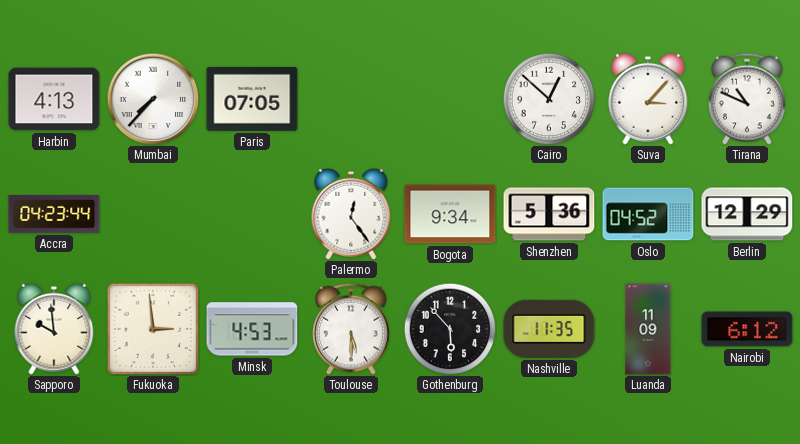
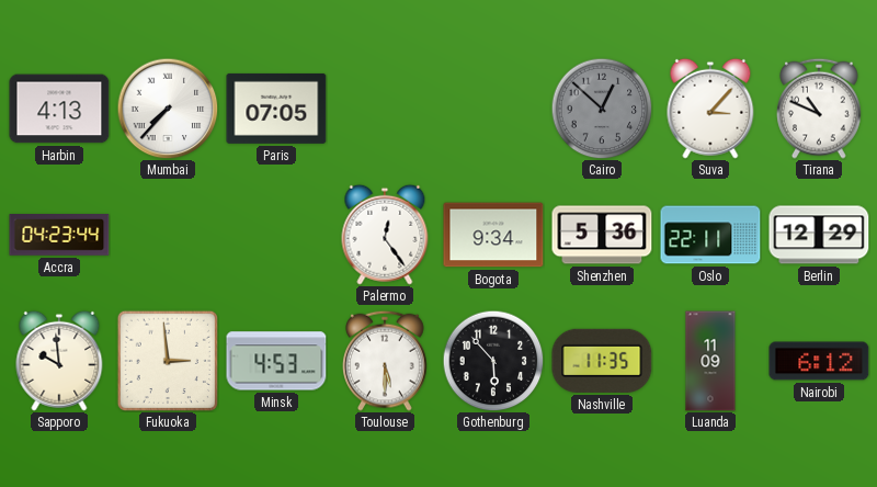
Cairo dial: white -> grey
Oslo: 04:52 -> 22:11
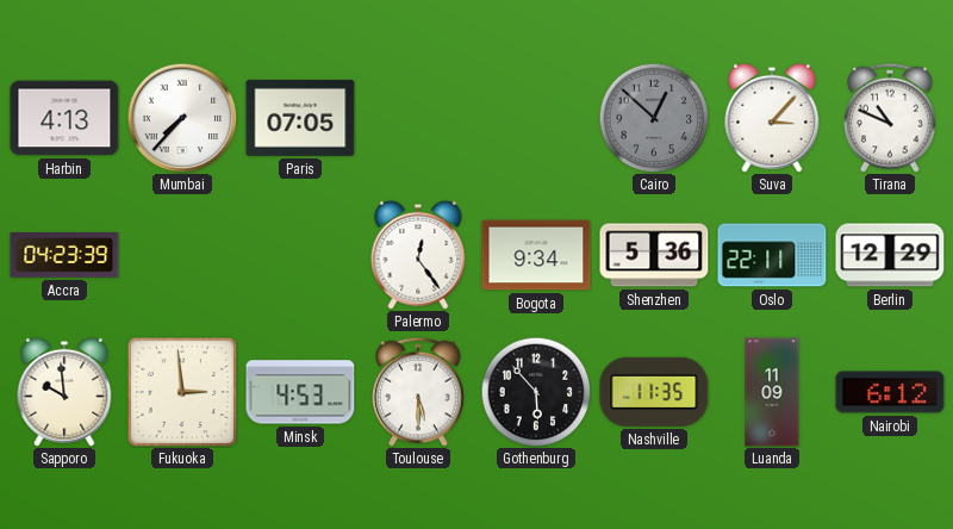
Accra: 04:23:44 -> 04:23:39
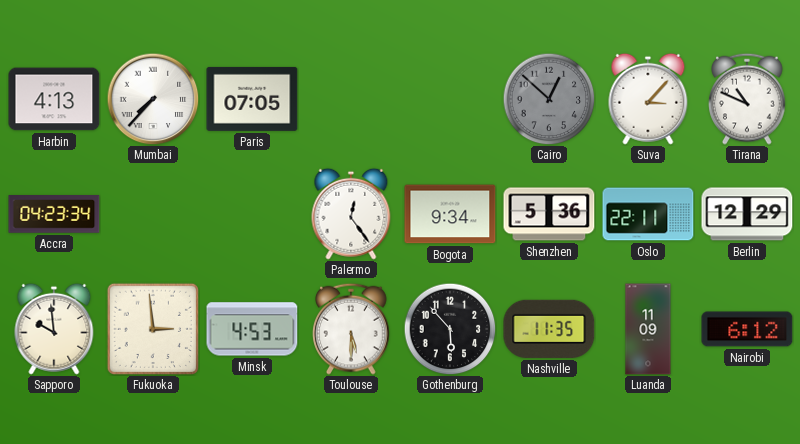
Accra: 04:23:39 -> 04:23:34
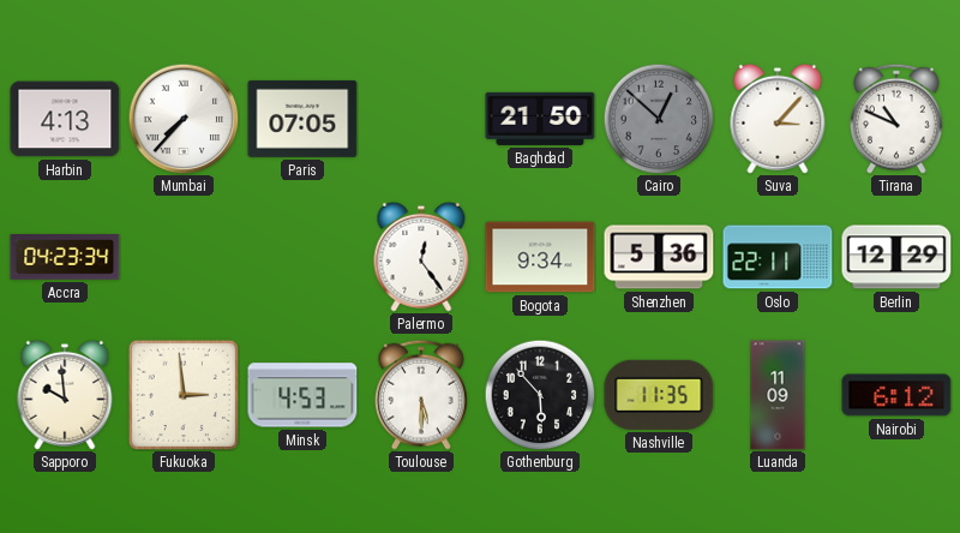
Baghdad: none -> 21:50
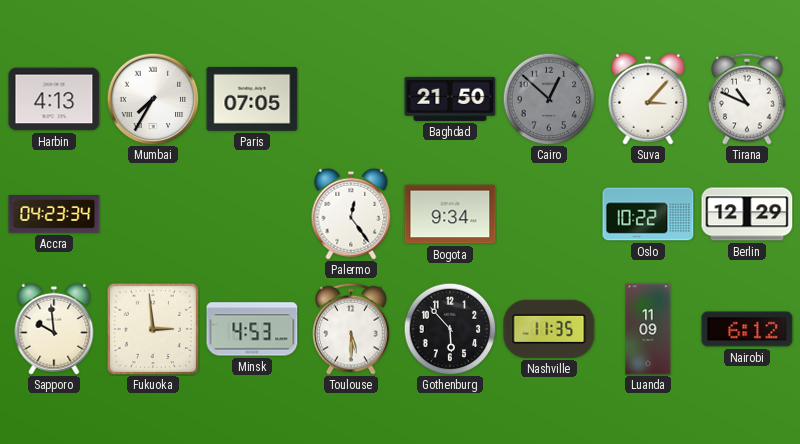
Mumbai: 7:37 -> 7:35
Shenzhen: 5:36 -> none
Oslo: 22:11 -> 10:22
